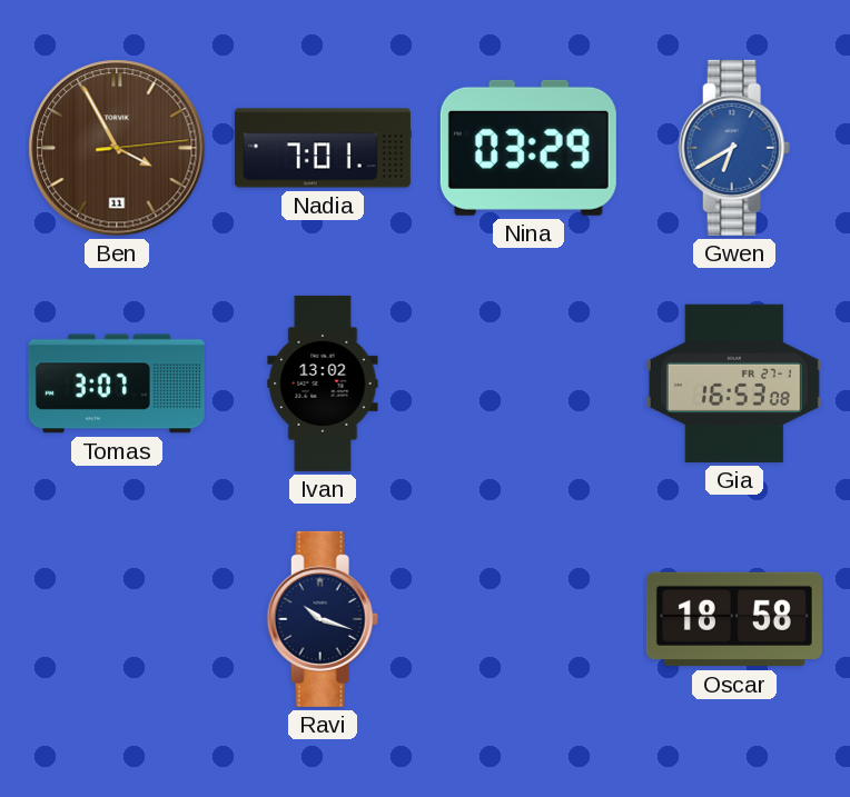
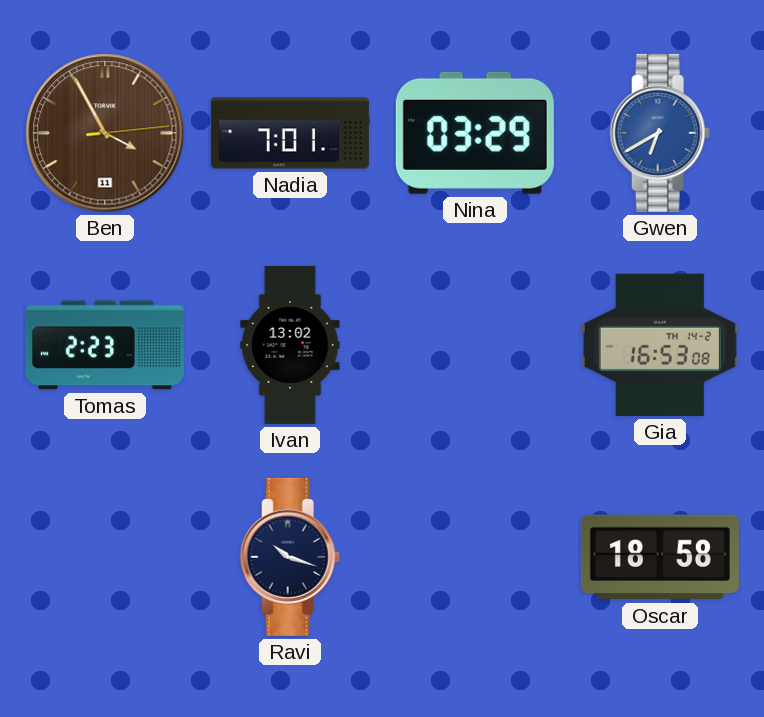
Tomas: 3:07 -> 2:23
Gia date: FR 27-1 -> TH 14-2
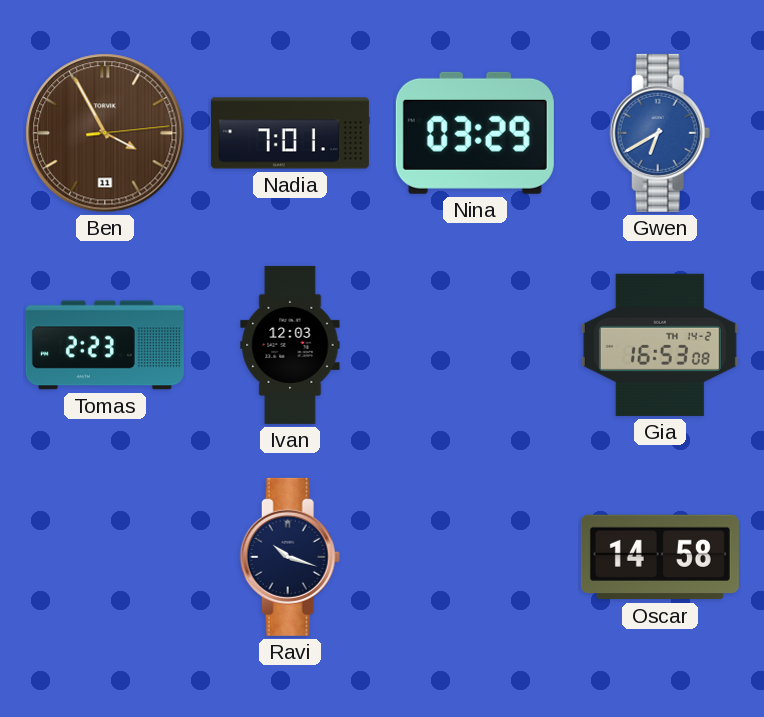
Ivan: 13:02 -> 12:03
Oscar: 18:58 -> 14:58
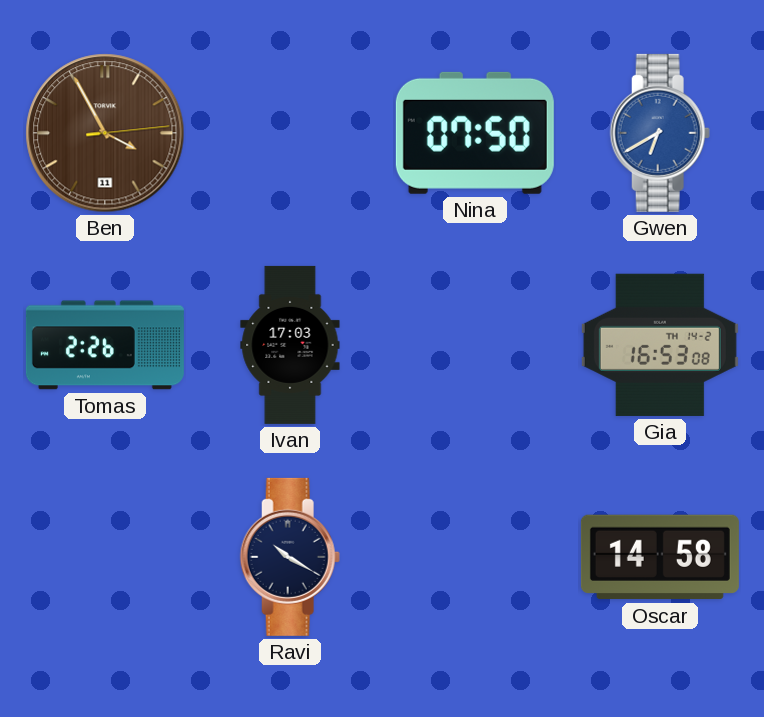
Nadia: 7:01 -> none
Nina: 03:29 -> 07:50
Tomas: 2:23 -> 2:26
Ivan: 12:03 -> 17:03
Ravi: 10:18 -> 10:20
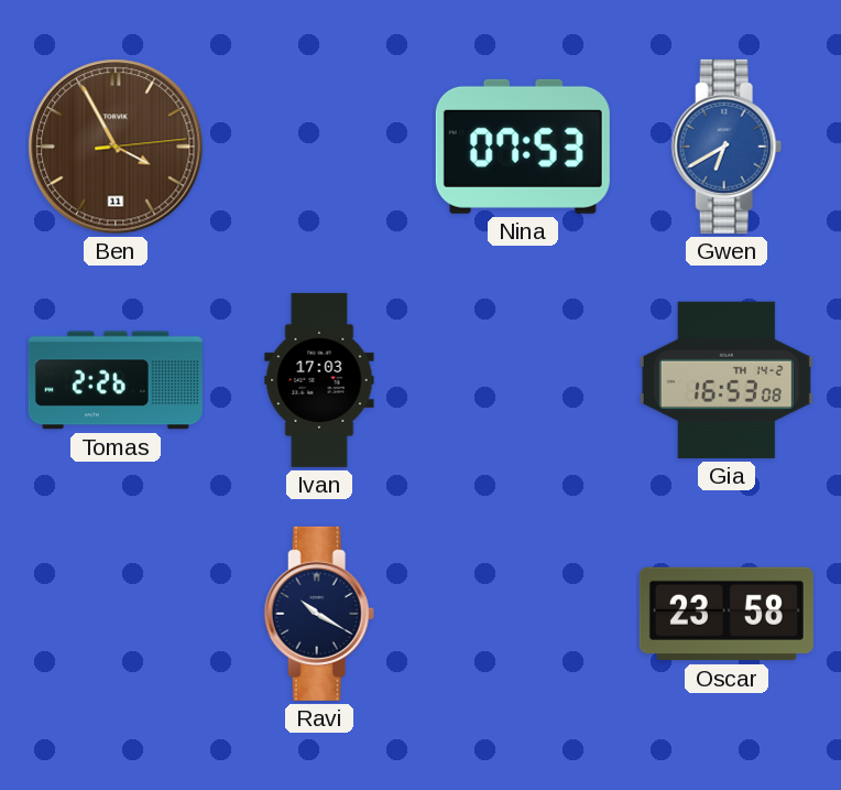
Nina: 07:50 -> 07:53
Oscar: 14:58 -> 23:58
